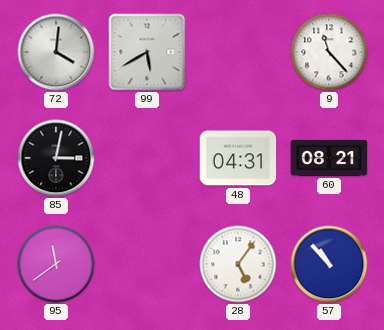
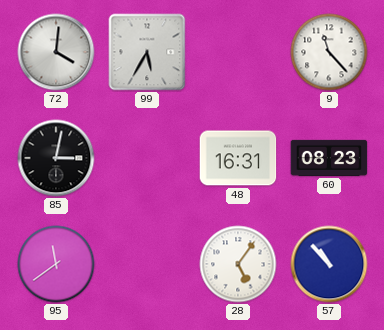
99: 5:40 -> 5:35
48: 04:31 -> 16:31
60: 08:21 -> 08:23
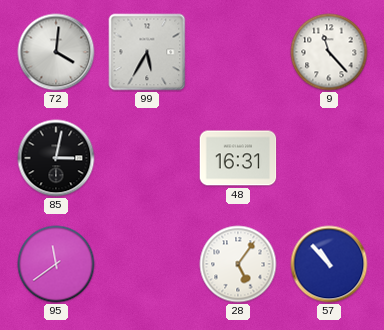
60: 08:23 -> none
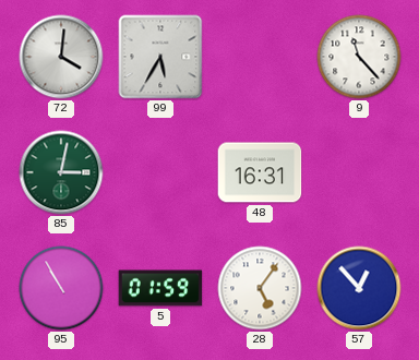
85 dial: black -> green
95: 11:39 -> 10:55
5: none -> 01:59
57: 10:53 -> 12:53
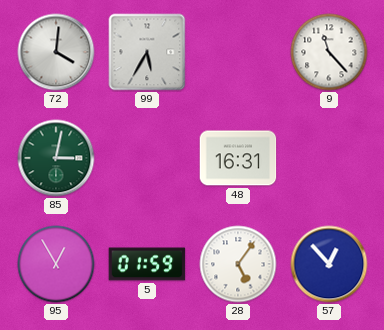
95: 10:55 -> 12:55
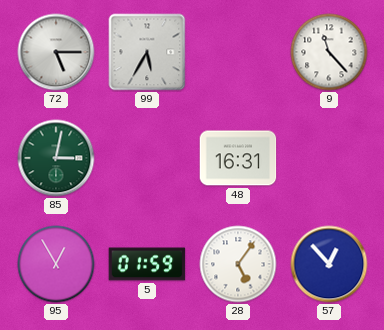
72: 4:01 -> 5:15
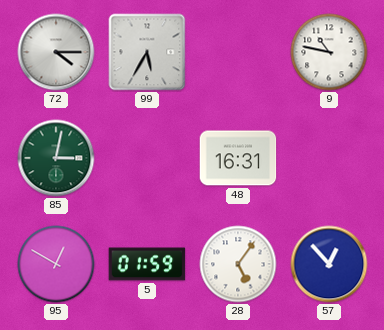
72: 5:15 -> 4:15
9: 11:23 -> 10:47
95: 12:55 -> 12:50
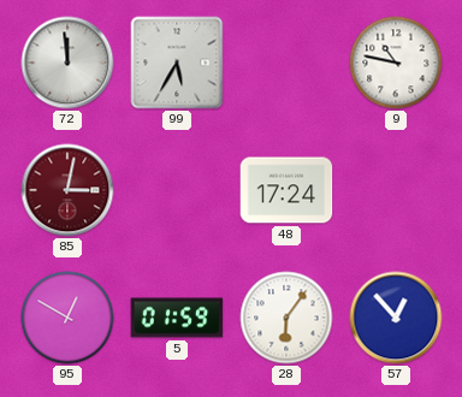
72: 4:15 -> 11:59
85 dial: green -> burgundy
48: 16:31 -> 17:24
28: 5:06 -> 6:06
